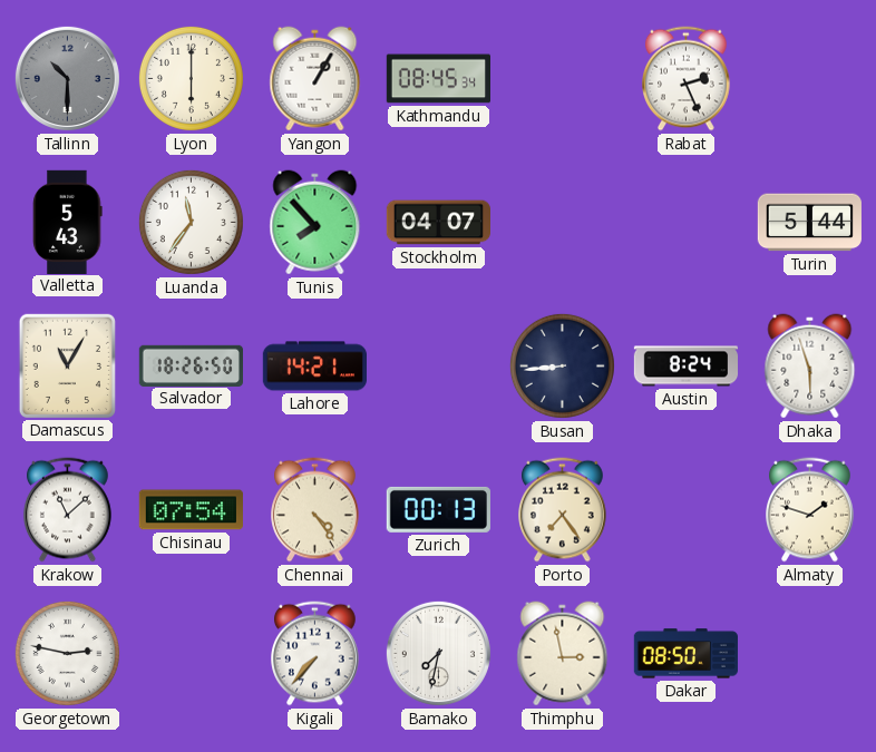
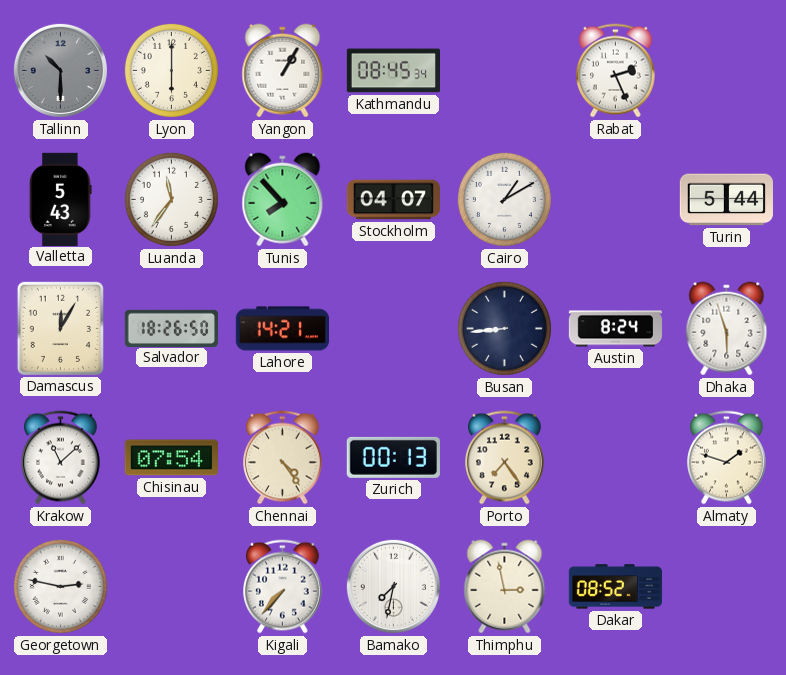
Cairo: none -> 1:10
Damascus: 11:05 -> 12:05
Dakar: 08:50 -> 08:52
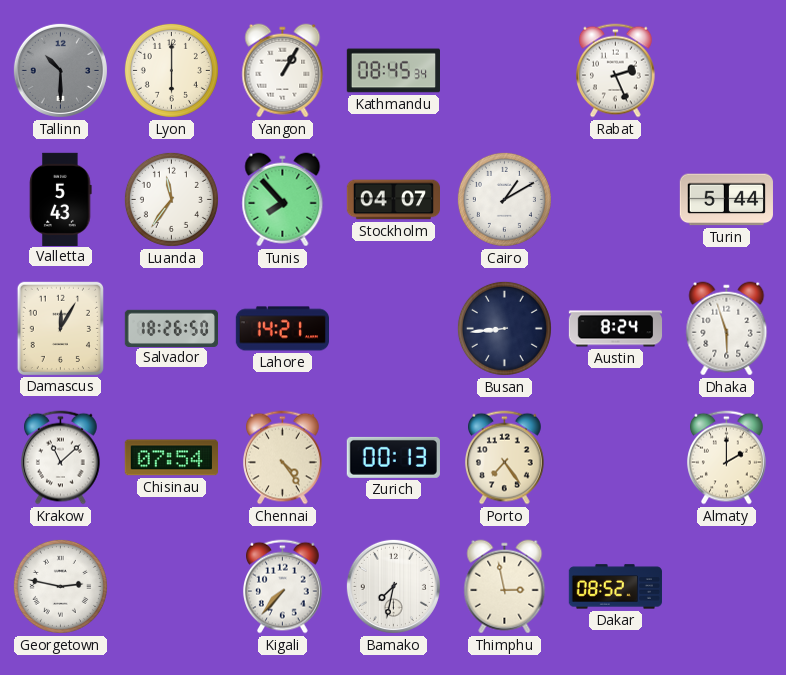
Almaty: 1:48 -> 2:00
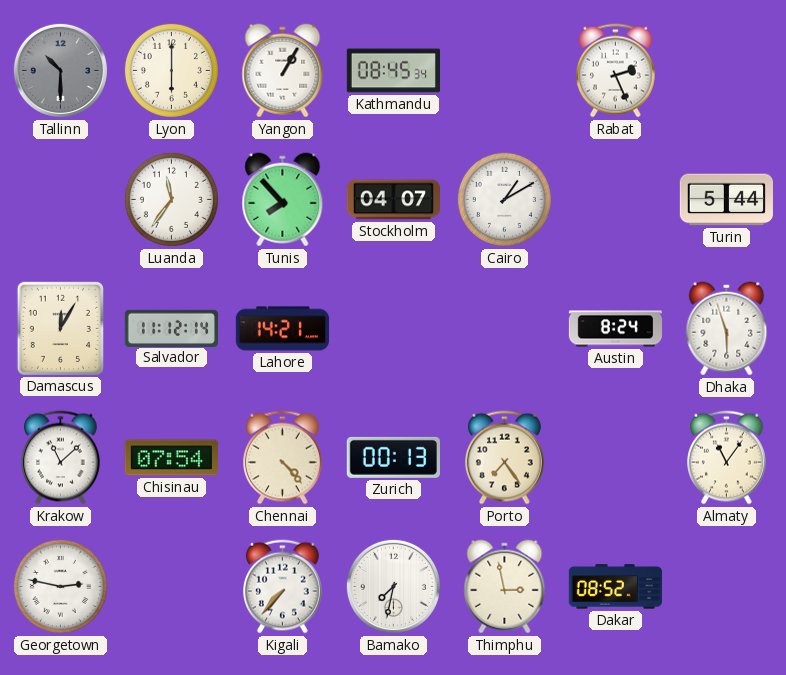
Valletta: 5:43 -> none
Salvador: 18:26 -> 11:12
Busan: 8:44 -> none
Chennai: 4:24 -> 4:23
Almaty: 2:00 -> 11:06
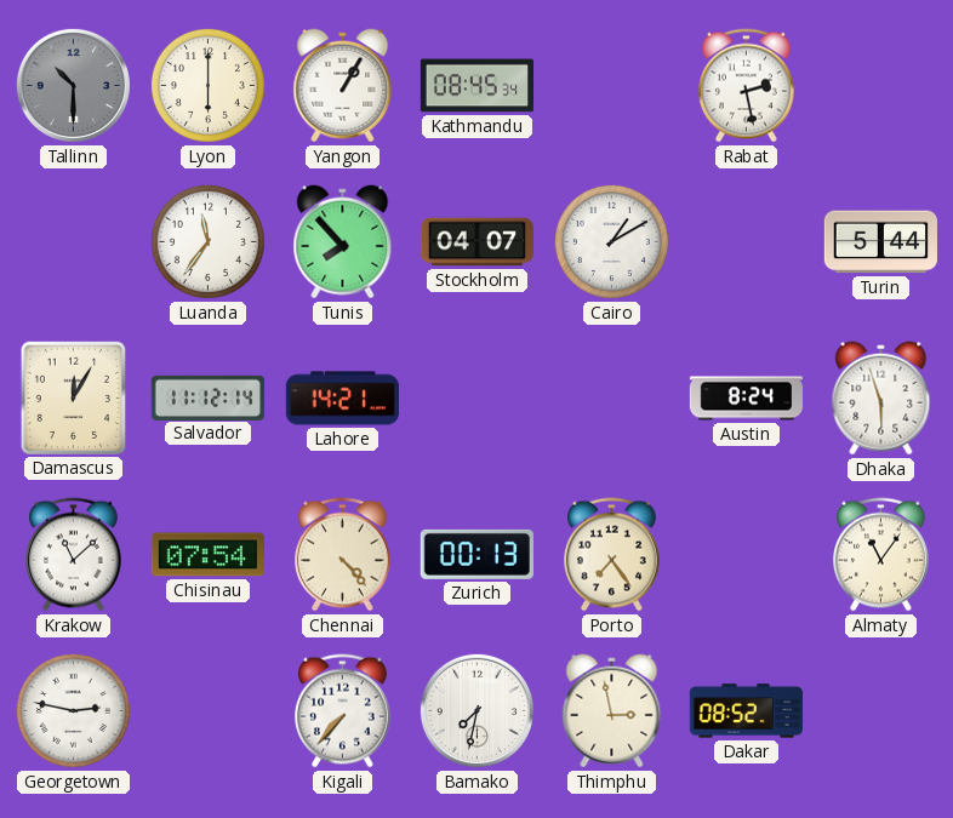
Rabat: 2:26 -> 2:28
